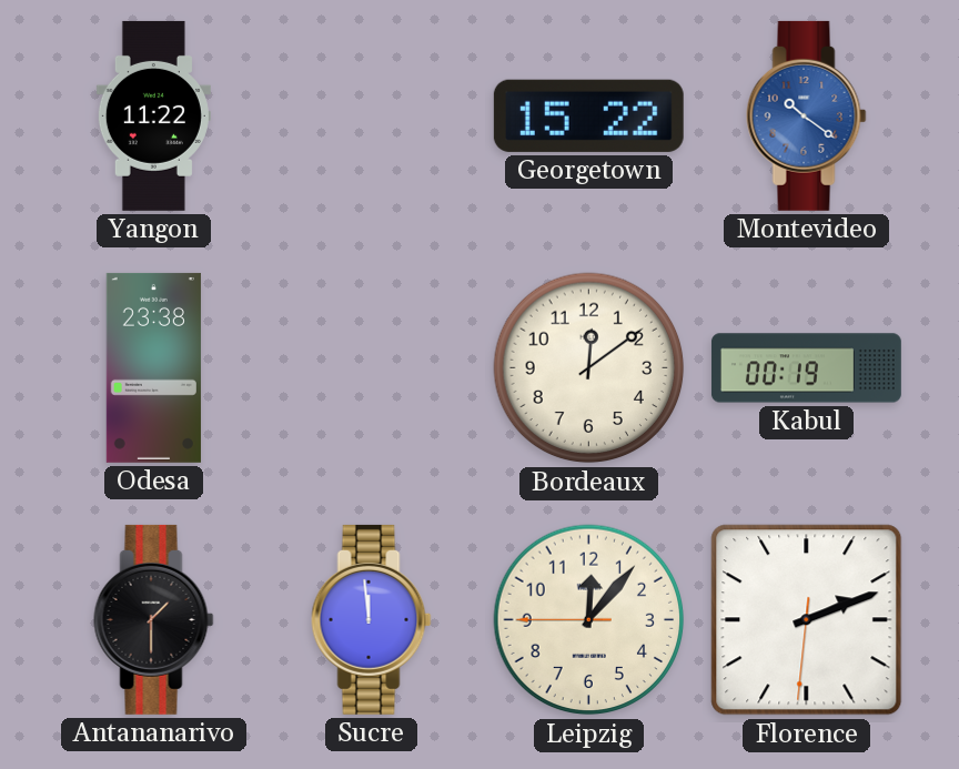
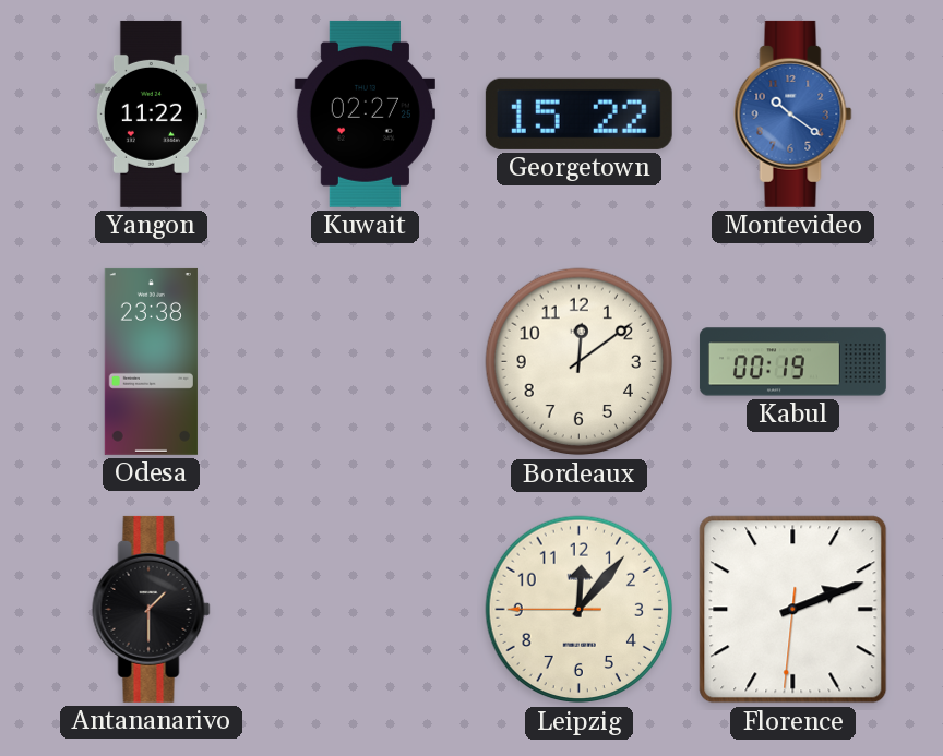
Kuwait: none -> 02:27
Sucre: 11:59 -> none
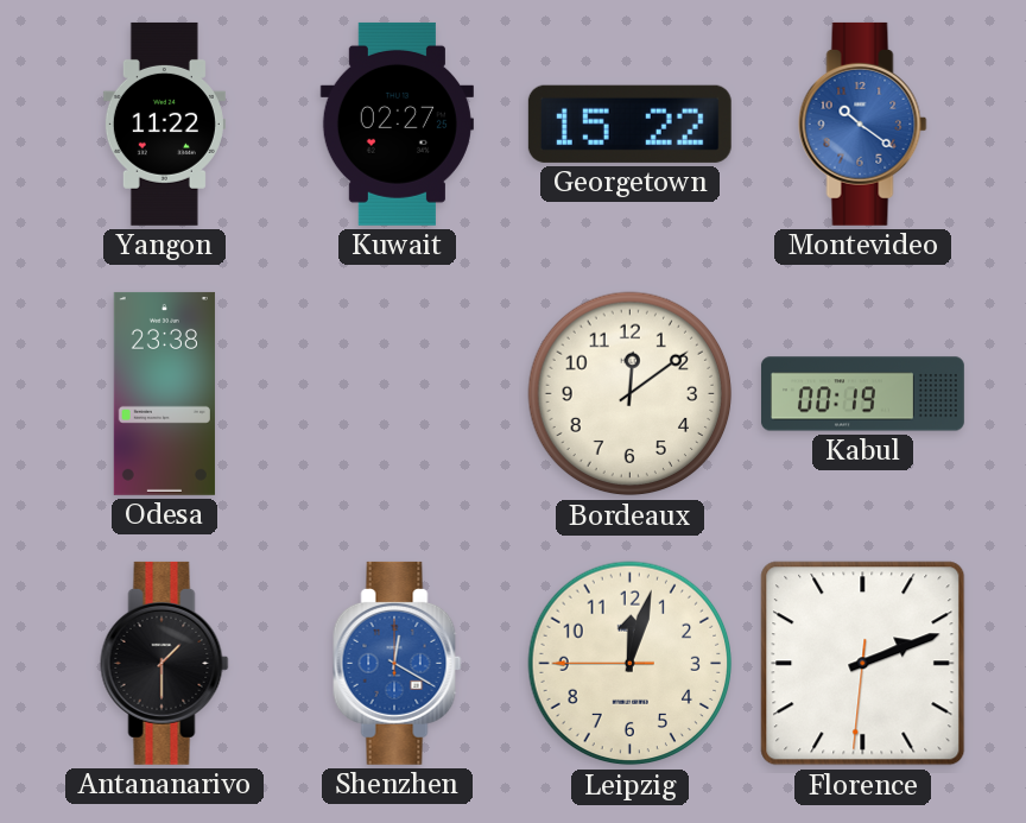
Shenzhen: none -> 12:20
Leipzig: 12:06 -> 12:02
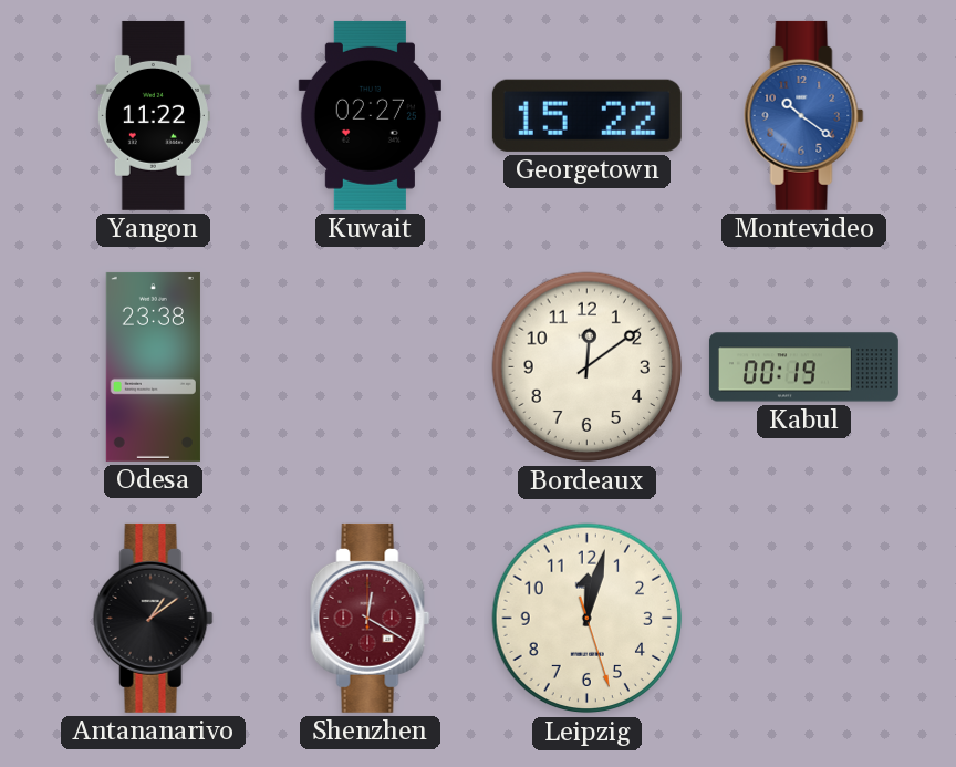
Antananarivo: 1:30 -> 1:09
Shenzhen dial: blue -> burgundy
Leipzig: 12:02:45 -> 12:02:27
Florence: 2:11 -> none
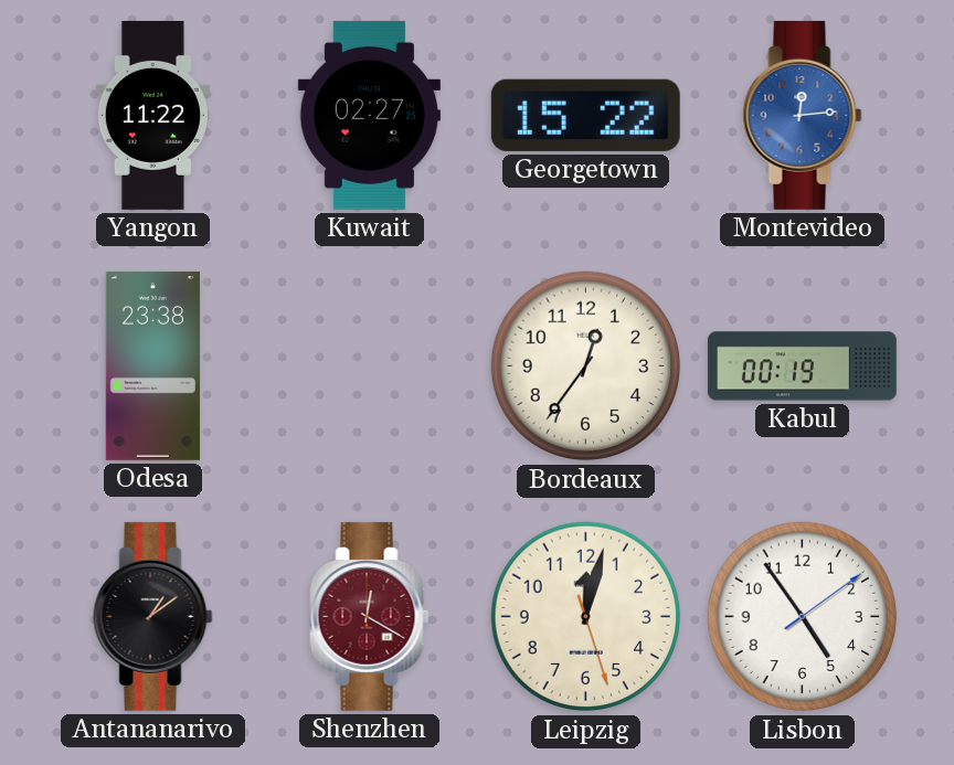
Montevideo: 10:21 -> 12:14
Bordeaux: 12:09 -> 12:36
Lisbon: none -> 4:54
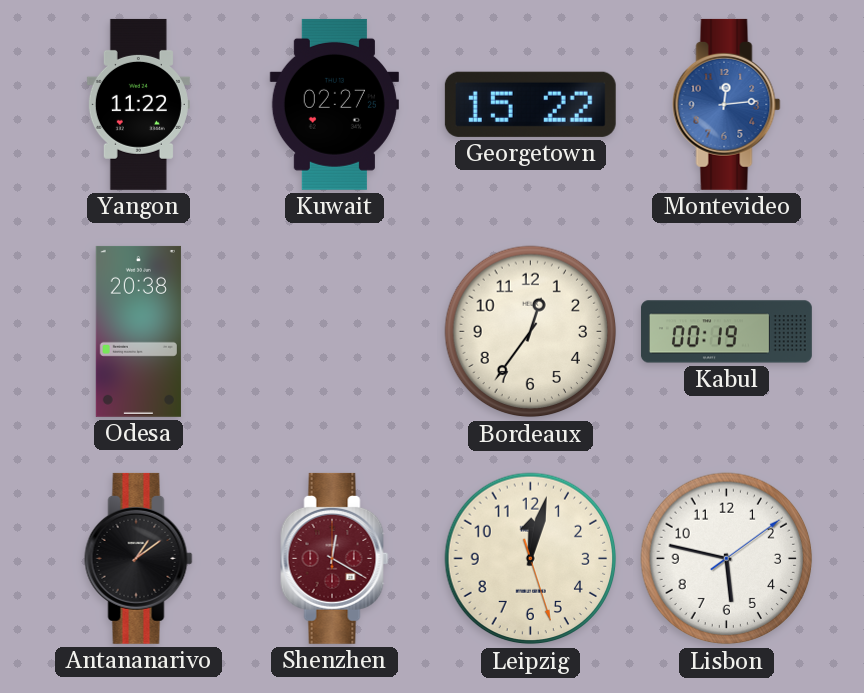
Odesa: 23:38 -> 20:38
Lisbon: 4:54 -> 5:47
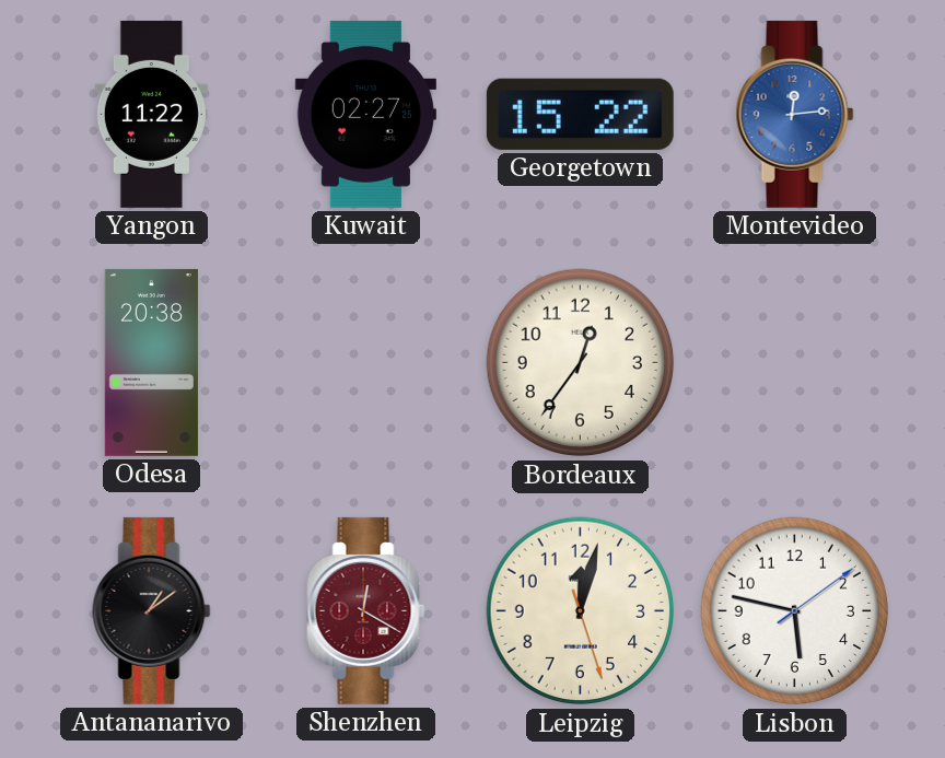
Kabul: 00:19 -> none
